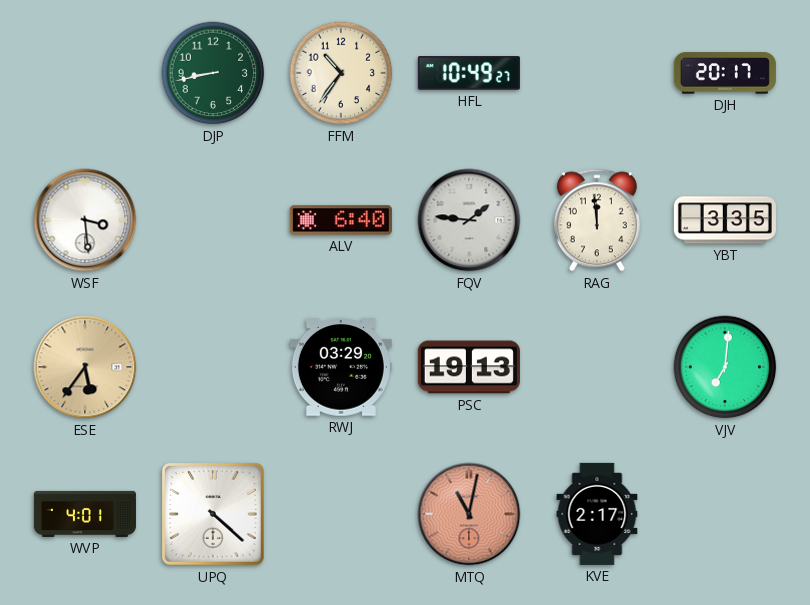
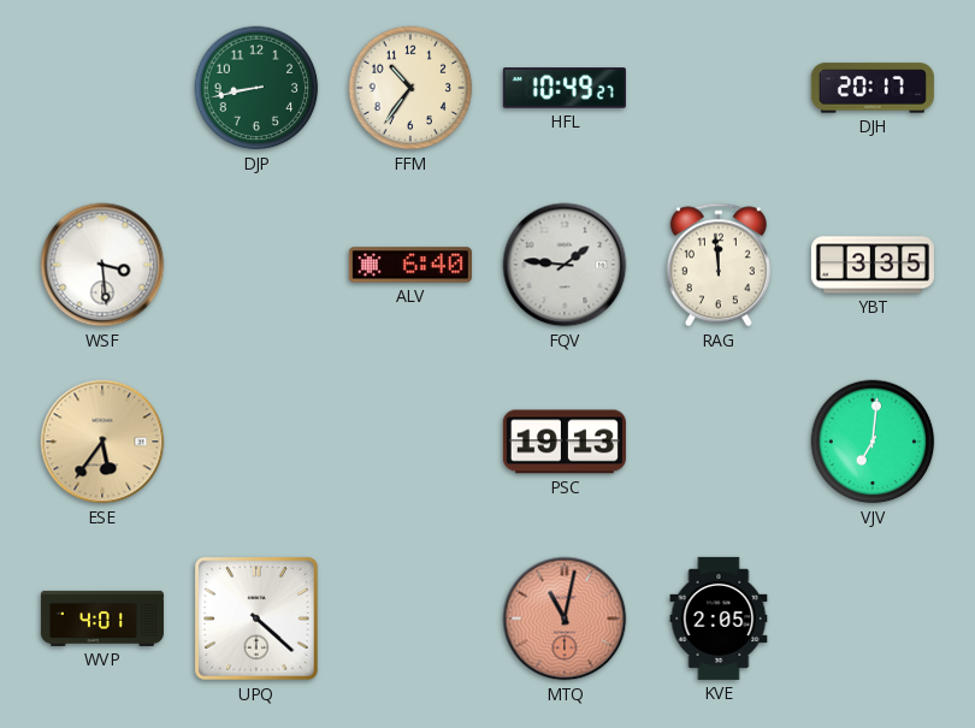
RWJ: 03:29 -> none
KVE: 2:17 -> 2:05
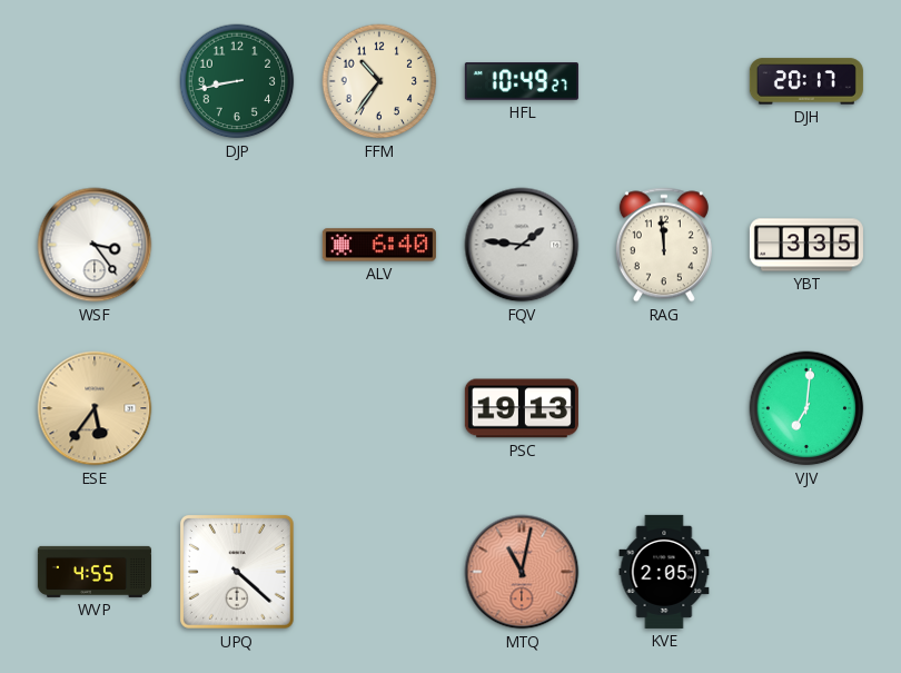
WSF: 3:29 -> 3:24
WVP: 4:01 -> 4:55
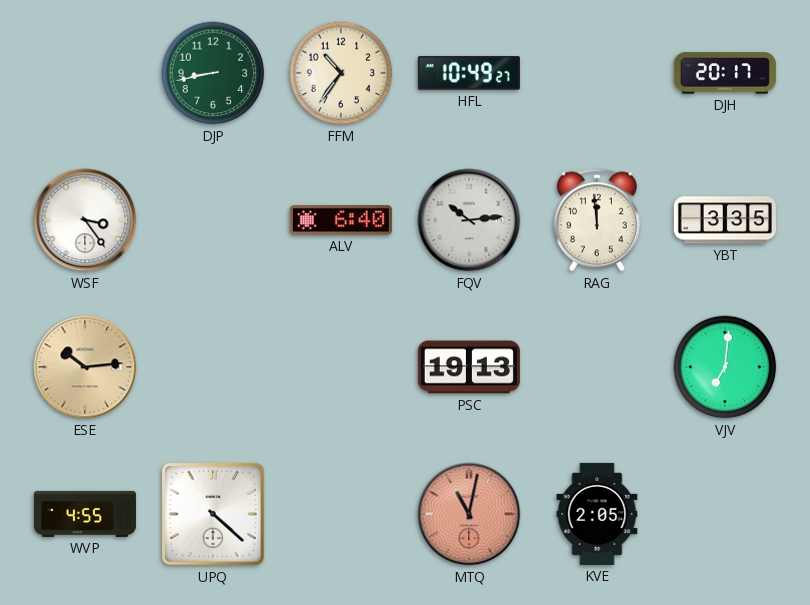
FQV: 1:46 -> 10:14
ESE: 5:36 -> 10:14
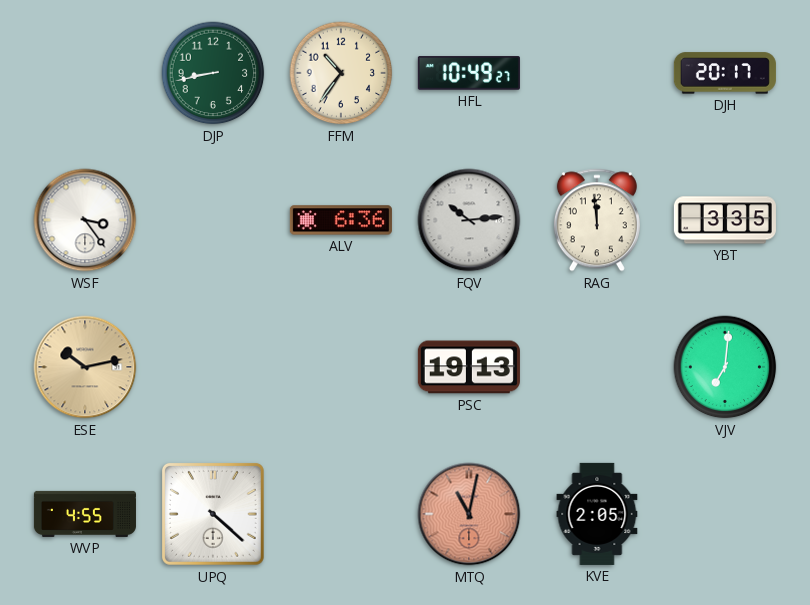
ALV: 6:40 -> 6:36
ESE: 10:14 -> 10:13
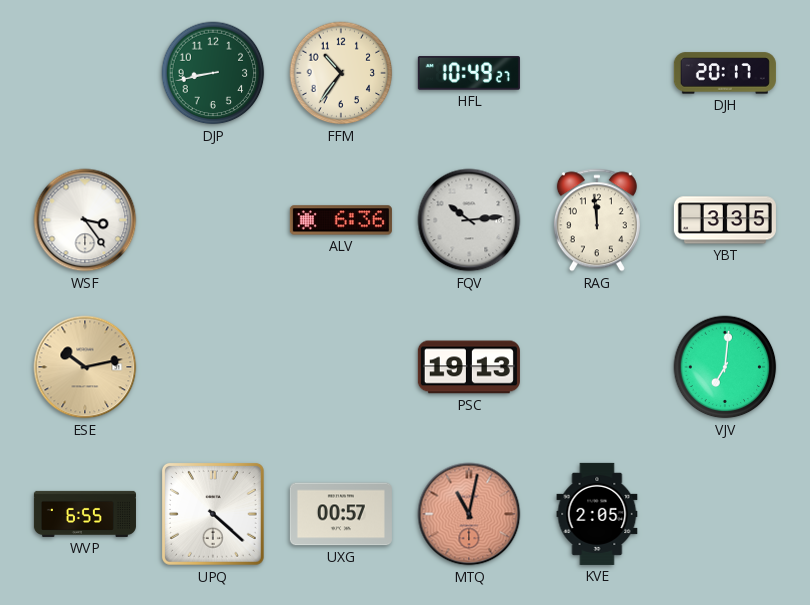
WVP: 4:55 -> 6:55
UXG: none -> 00:57
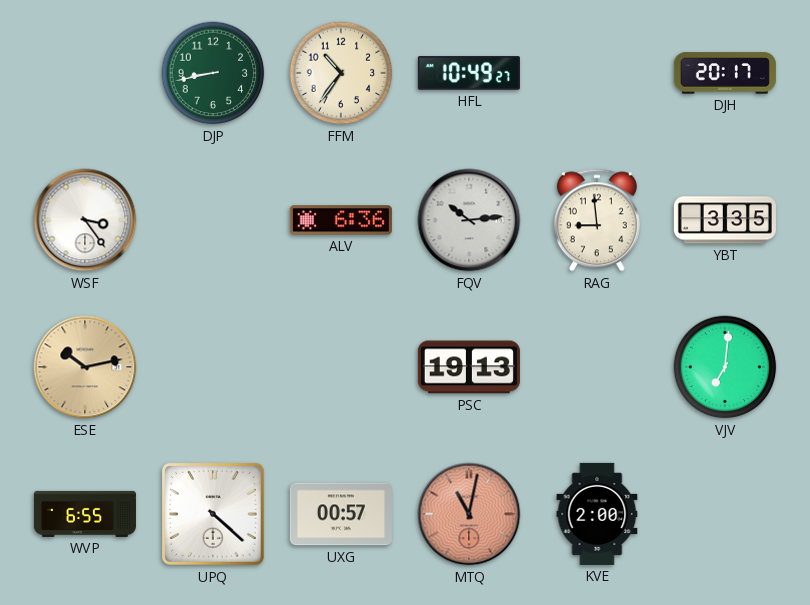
RAG: 11:59 -> 8:59
KVE: 2:05 -> 2:00
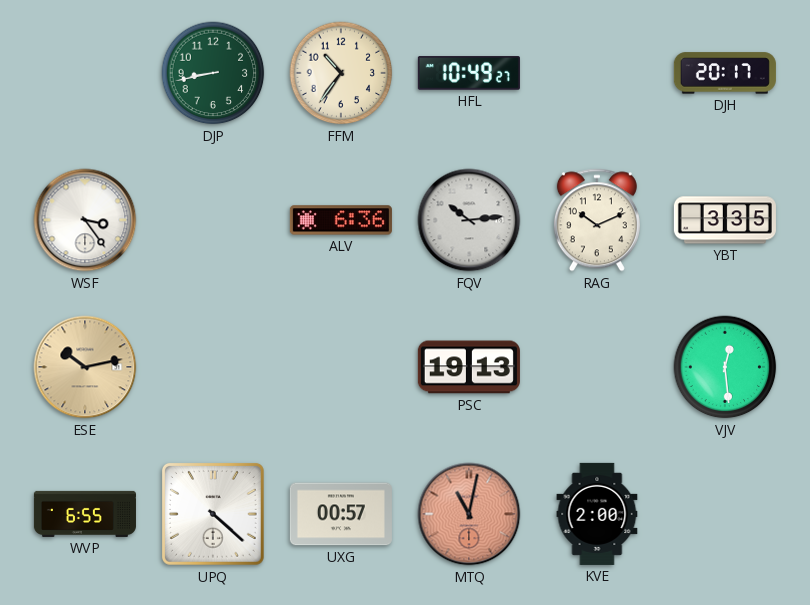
RAG: 8:59 -> 10:11
VJV: 7:01 -> 12:29
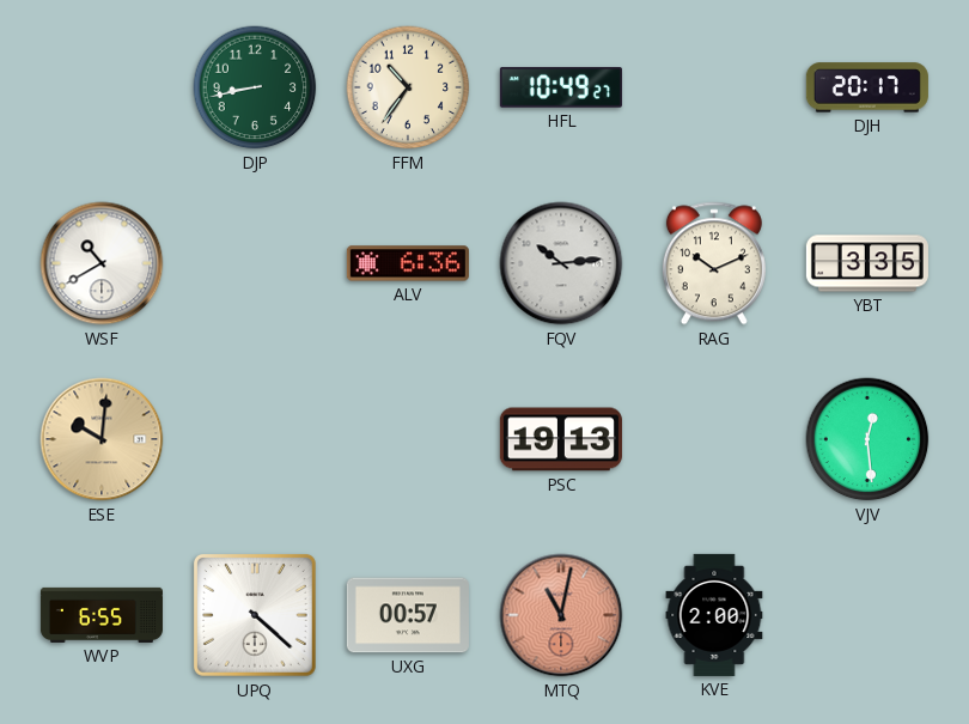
WSF: 3:24 -> 10:40
ESE: 10:13 -> 10:01
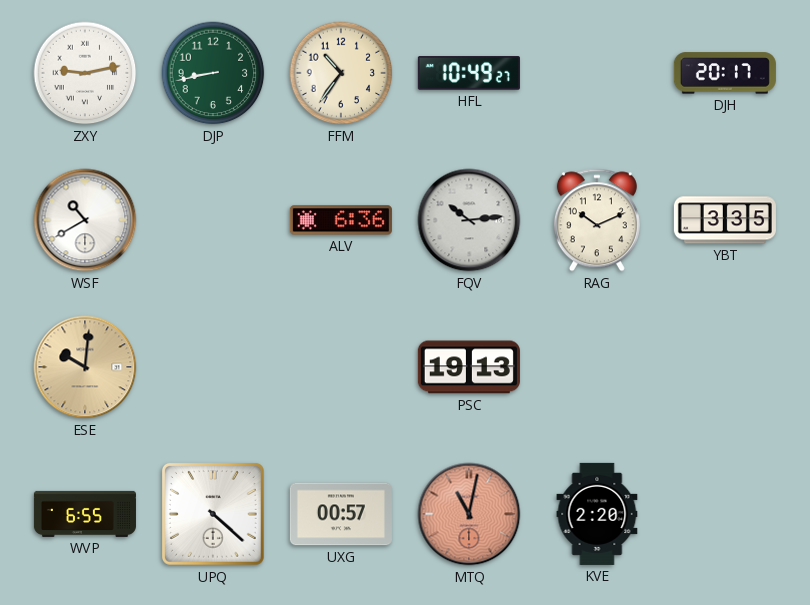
ZXY: none -> 9:13
VJV: 12:29 -> none
KVE: 2:00 -> 2:20
